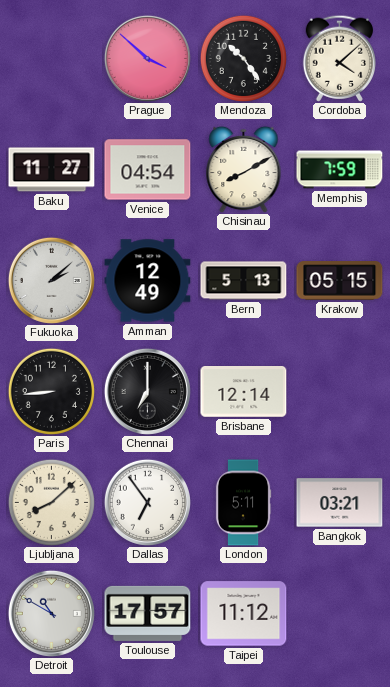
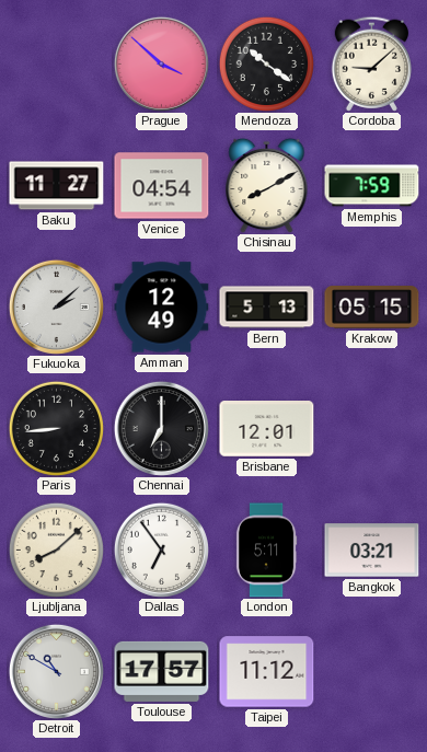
Mendoza: 10:24 -> 10:21
Cordoba: 4:08 -> 9:08
Brisbane: 12:14 -> 12:01
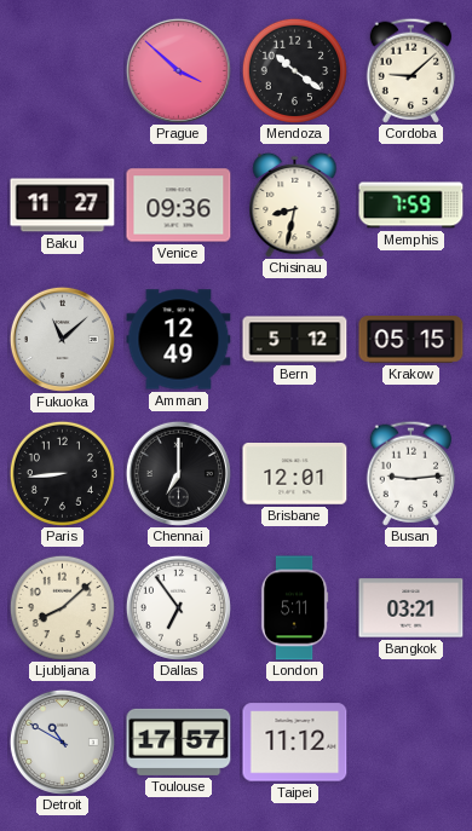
Venice: 04:54 -> 09:36
Chisinau: 8:10 -> 8:32
Fukuoka: 2:08 -> 11:08
Bern: 5:13 -> 5:12
Busan: none -> 9:14
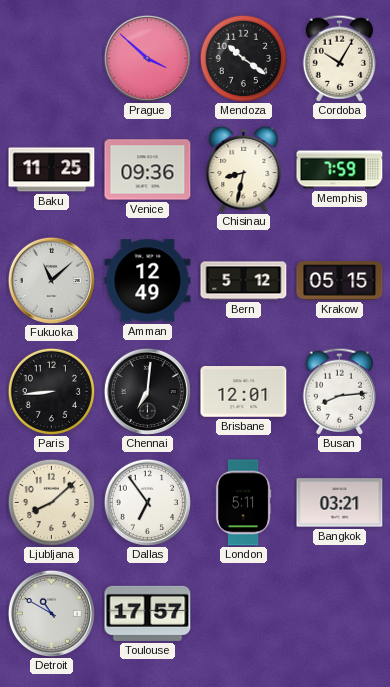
Cordoba: 9:08 -> 10:05
Baku: 11:27 -> 11:25
Chennai: 7:00 -> 7:01
Busan: 9:14 -> 8:14
Taipei: 11:12 -> none
